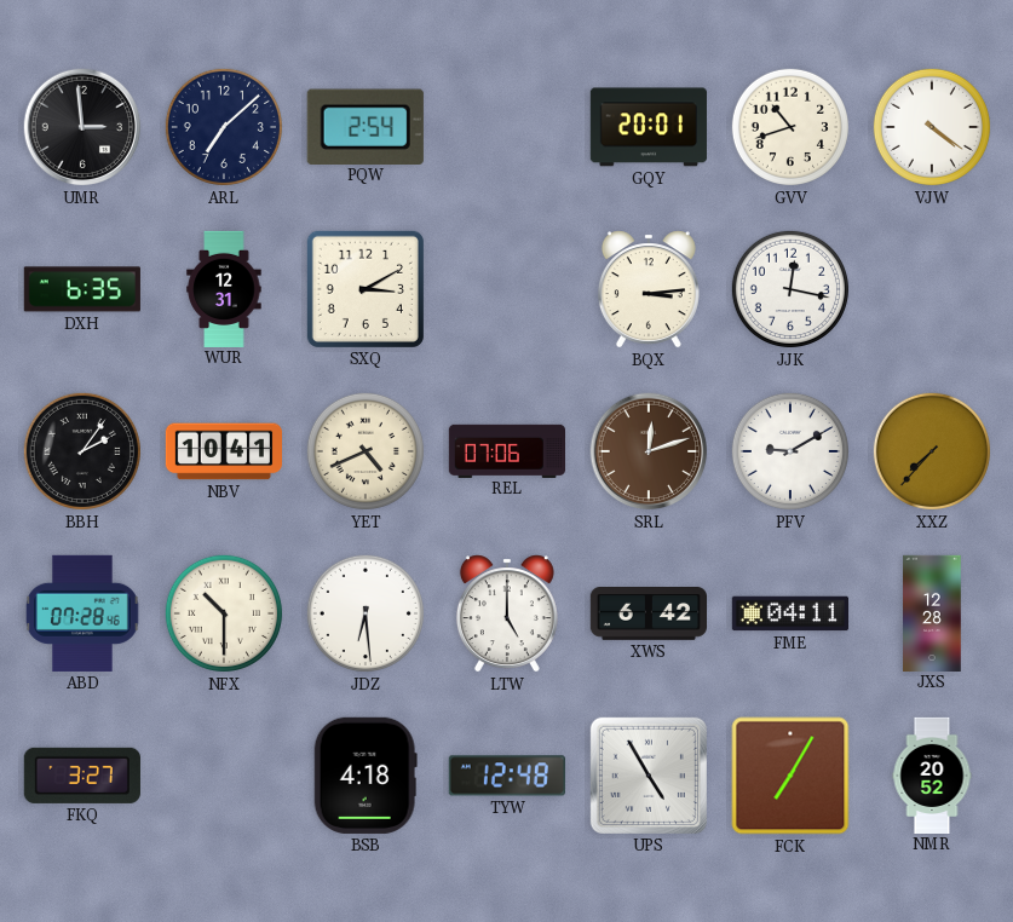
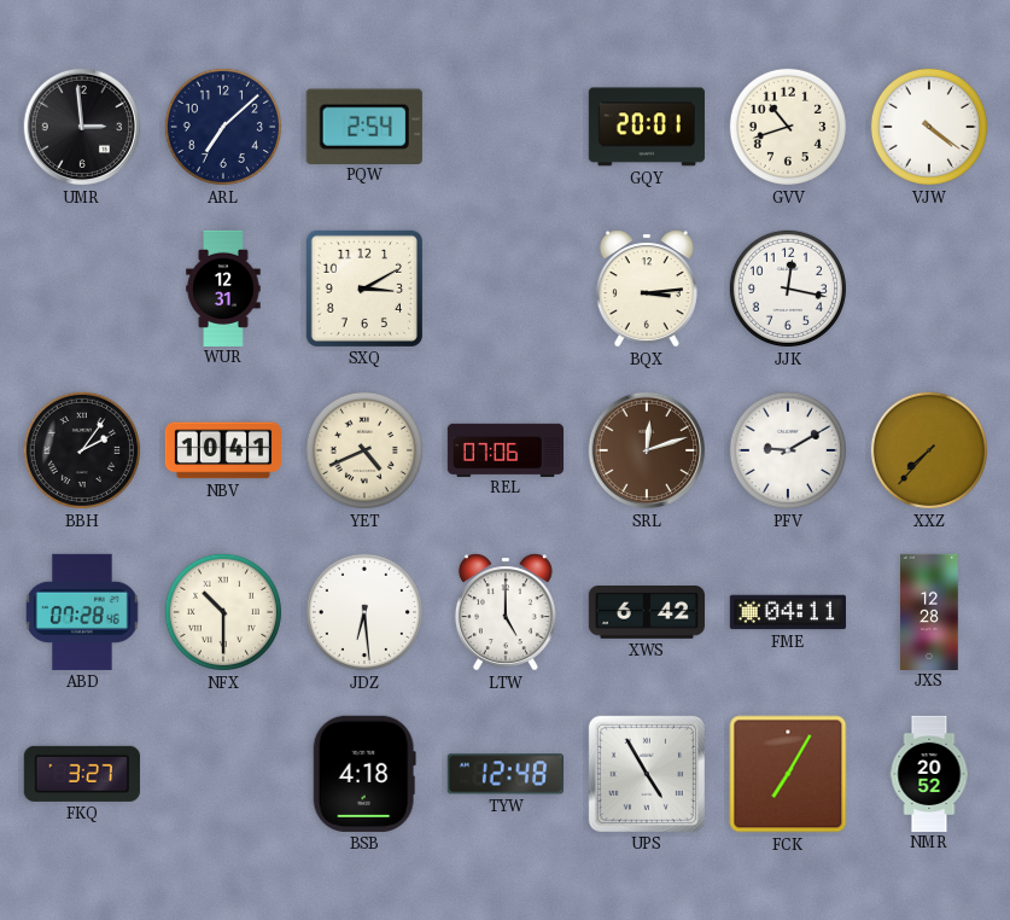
DXH: 6:35 -> none
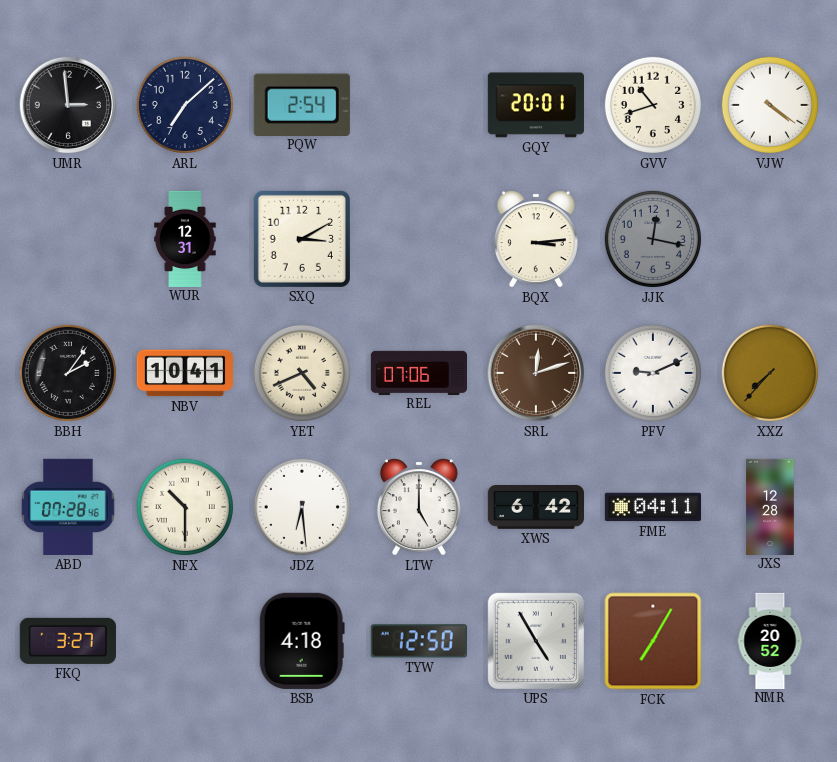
JJK dial: white -> grey
PFV: 9:10 -> 9:11
TYW: 12:48 -> 12:50
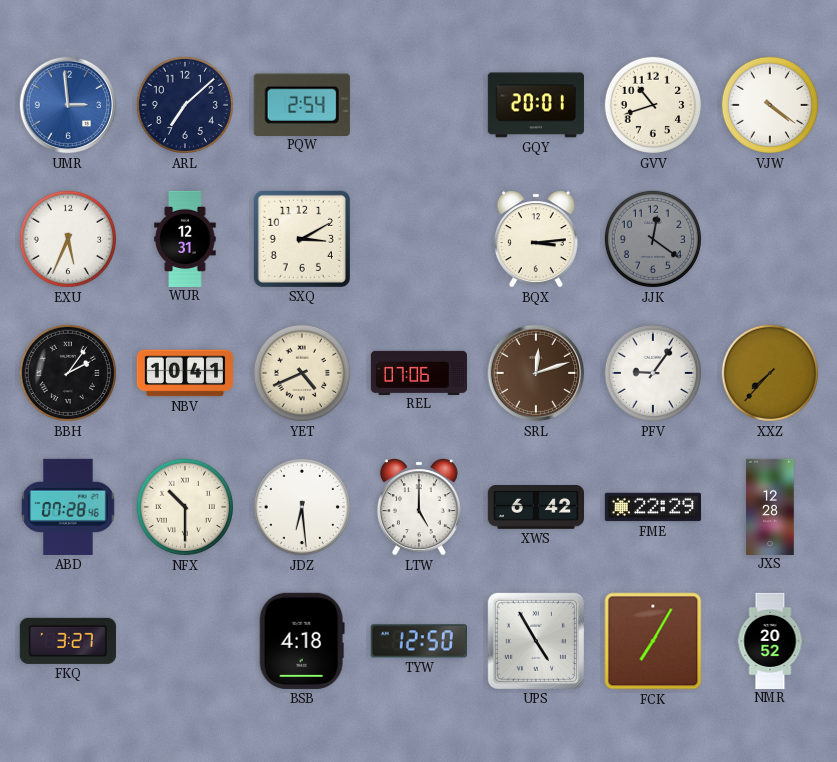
UMR dial: black -> blue
EXU: none -> 5:34
JJK: 12:17 -> 12:21
PFV: 9:11 -> 9:06
FME: 04:11 -> 22:29
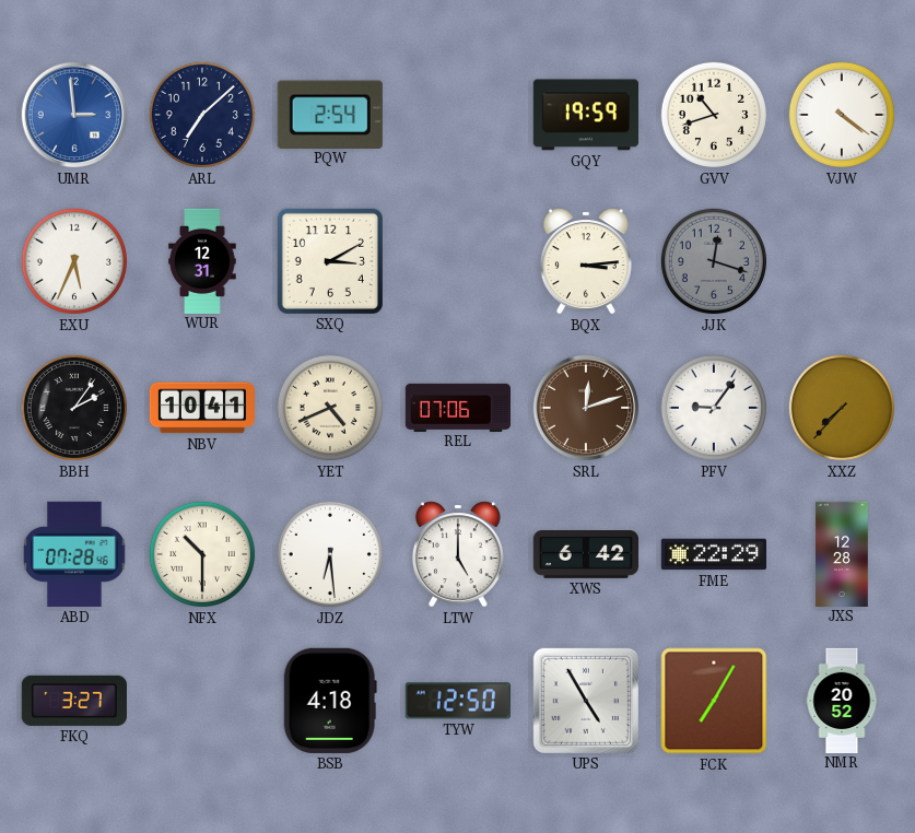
GQY: 20:01 -> 19:59
JJK: 12:21 -> 12:18
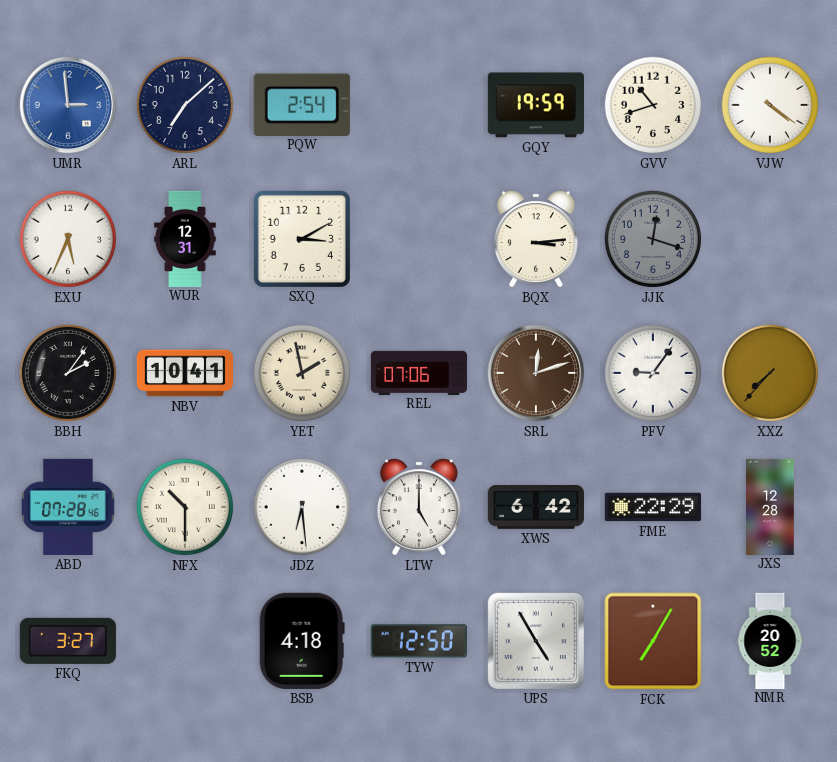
YET: 4:41 -> 1:58
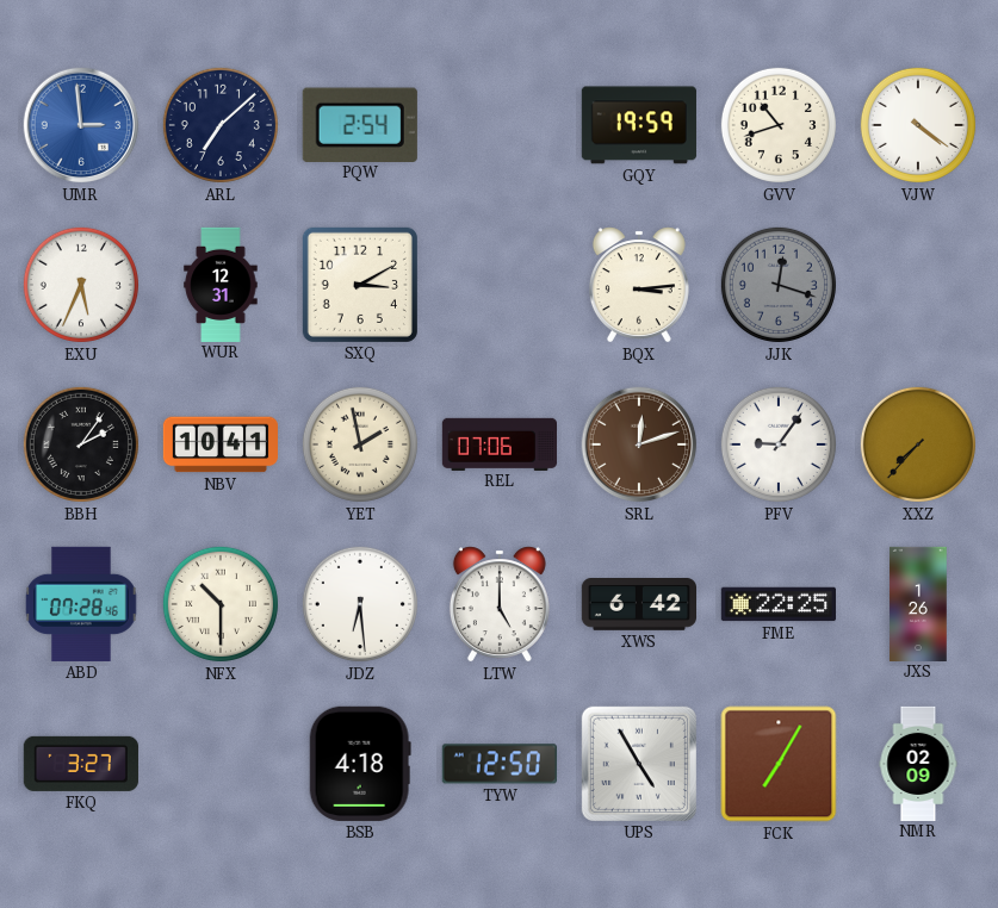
FME: 22:29 -> 22:25
JXS: 12:28 -> 1:26
NMR: 20:52 -> 02:09
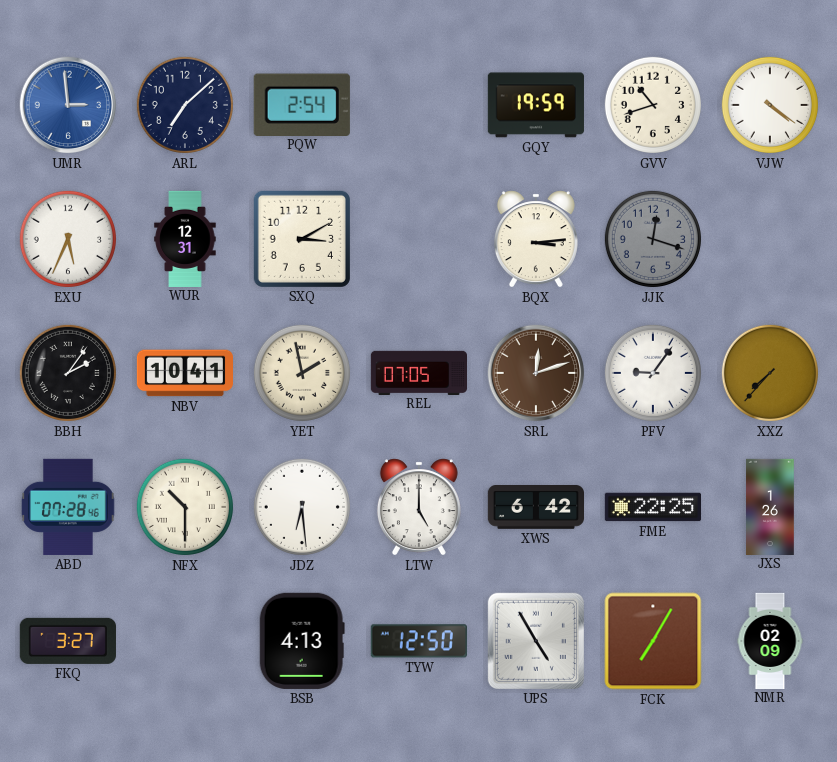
REL: 07:06 -> 07:05
BSB: 4:18 -> 4:13
